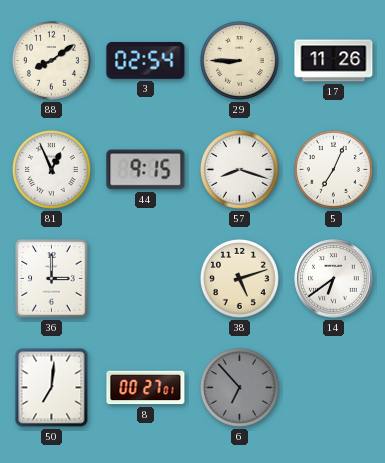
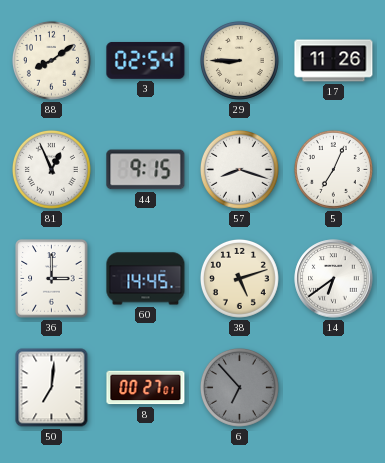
60: none -> 14:45
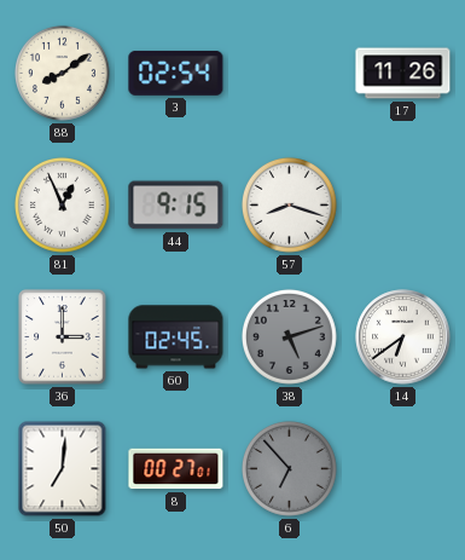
29: 8:45 -> none
5: 7:04 -> none
60: 14:45 -> 02:45
38 dial: cream -> grey
